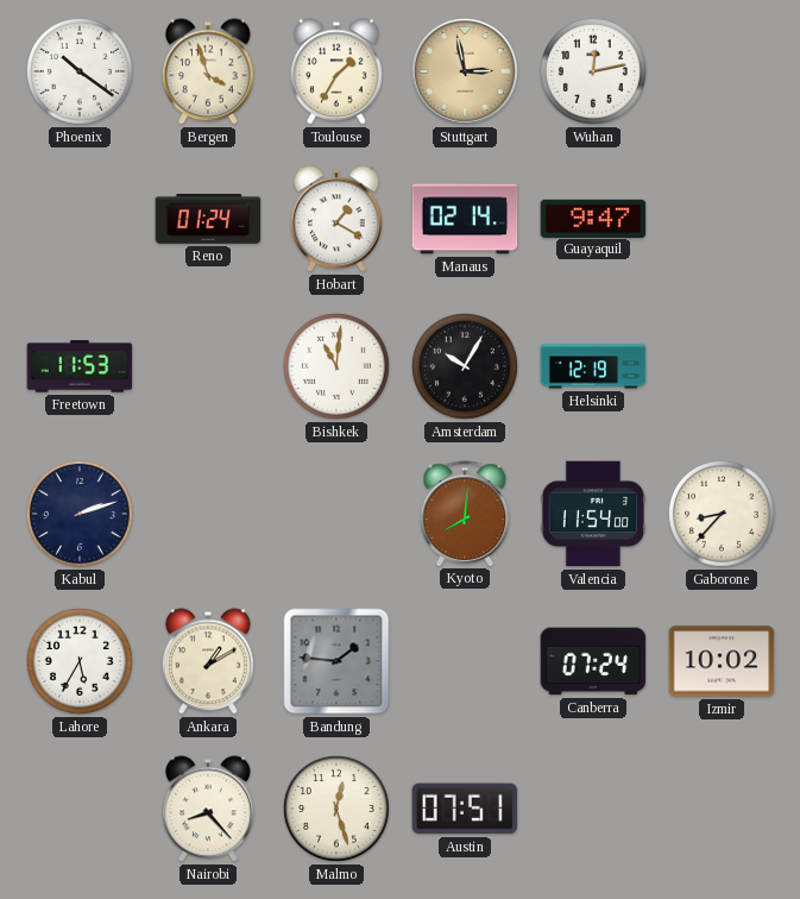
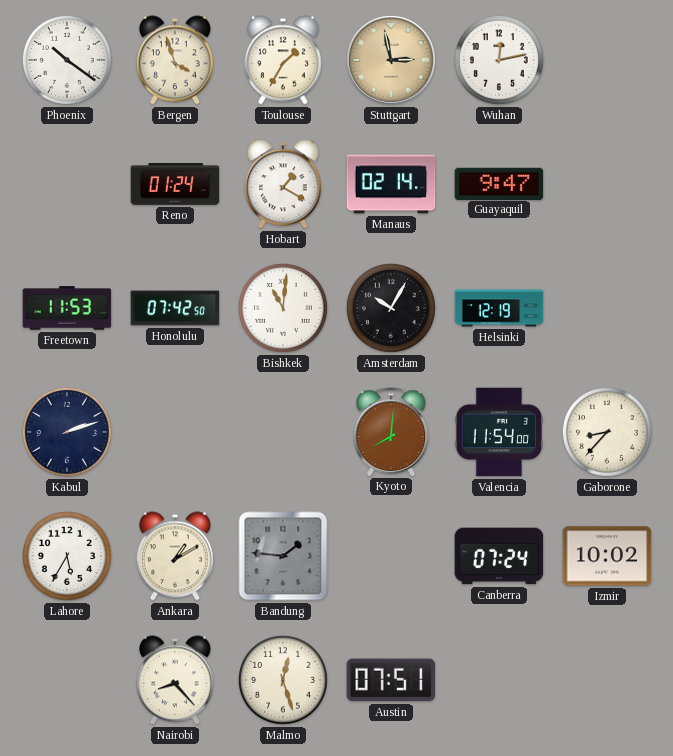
Honolulu: none -> 07:42
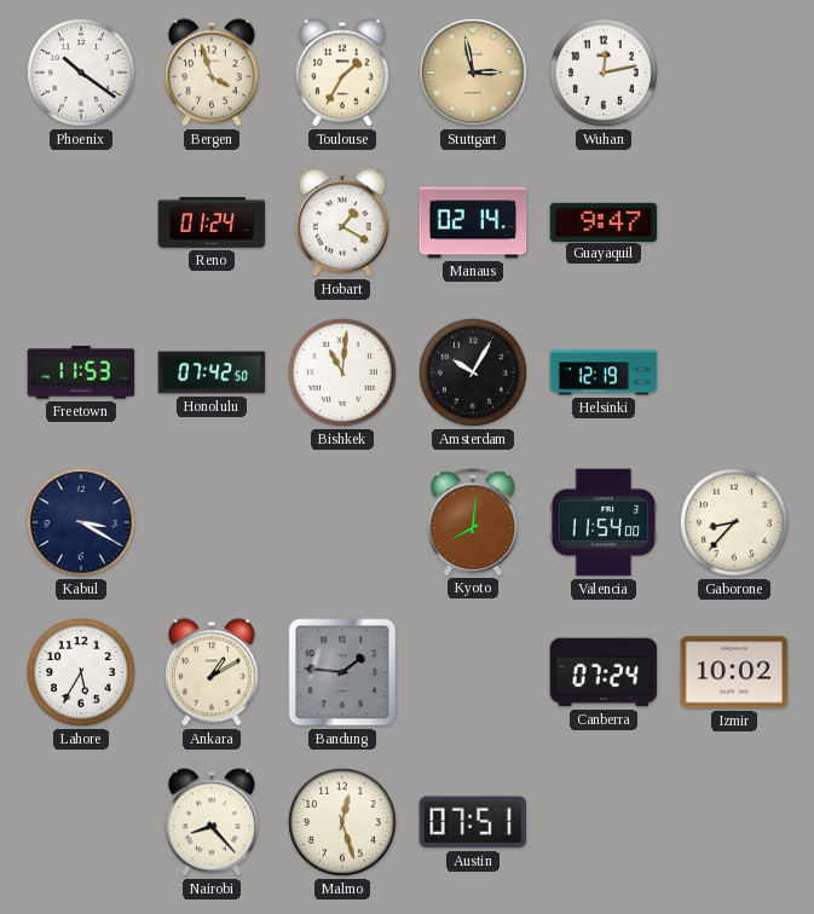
Kabul: 2:12 -> 3:20
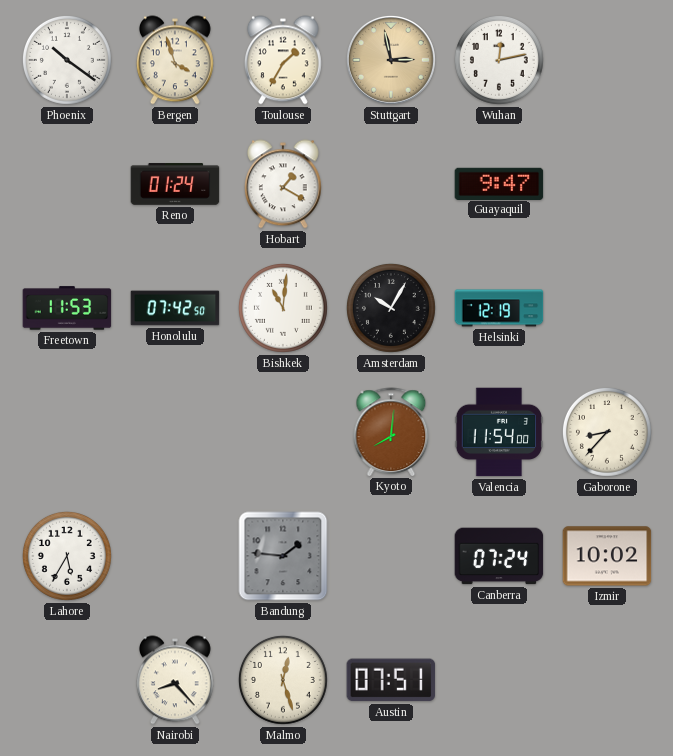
Manaus: 02:14 -> none
Kabul: 3:20 -> none
Ankara: 1:10 -> none
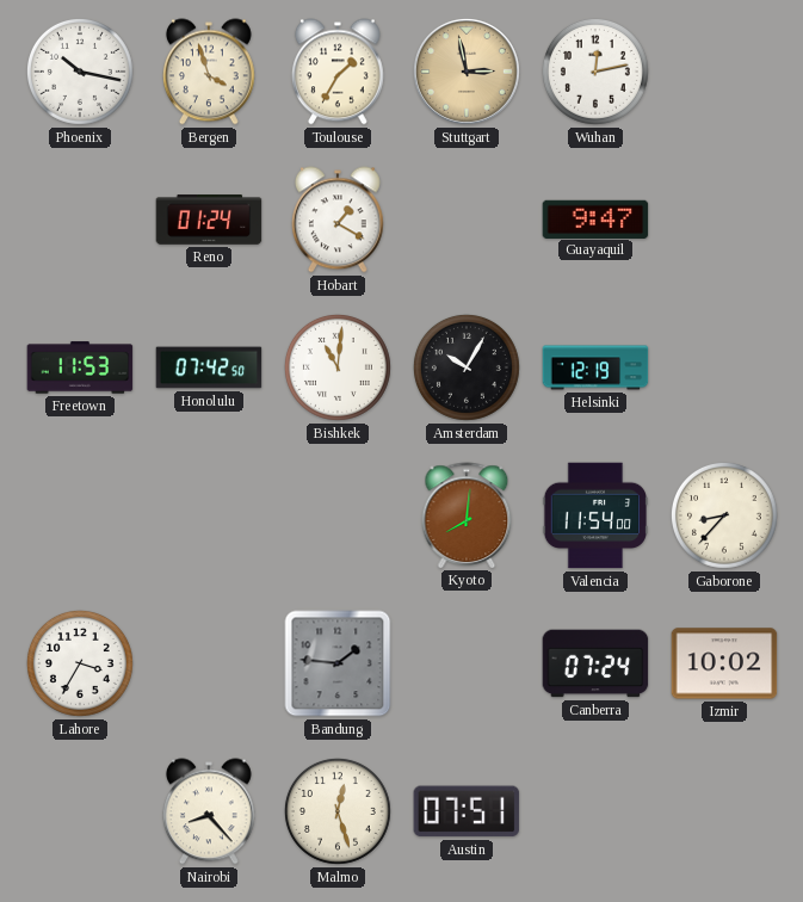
Phoenix: 10:21 -> 10:17
Lahore: 5:35 -> 3:35
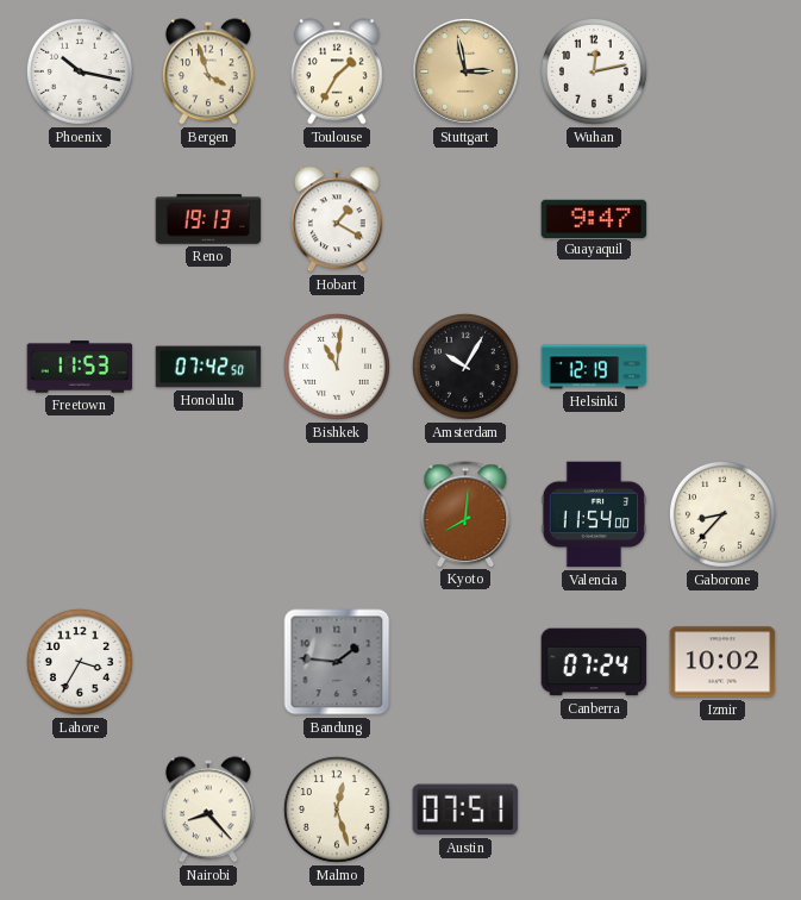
Reno: 01:24 -> 19:13
